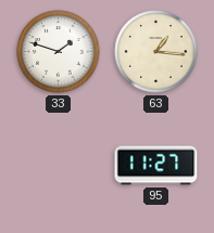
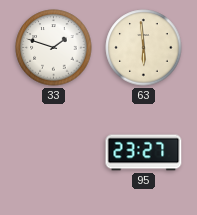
63: 1:16 -> 5:59
95: 11:27 -> 23:27
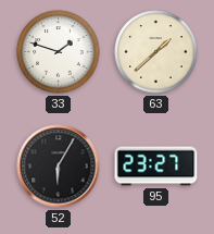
63: 5:59 -> 1:38
52: none -> 6:05
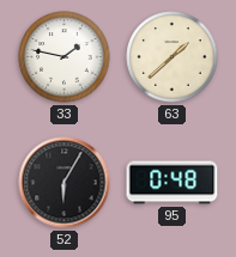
33: 1:48 -> 1:47
95: 23:27 -> 0:48
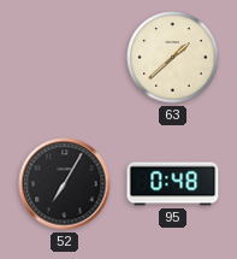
33: 1:47 -> none
52: 6:05 -> 7:05
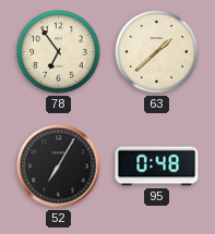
78: none -> 6:54
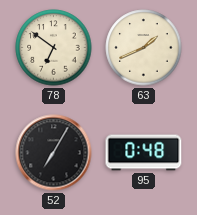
78: 6:54 -> 6:51
63: 1:38 -> 1:41
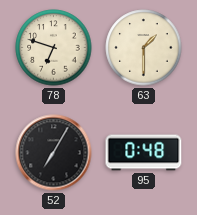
78: 6:51 -> 6:48
63: 1:41 -> 1:30
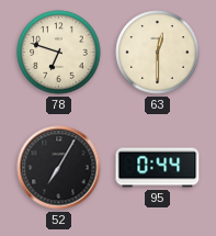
63: 1:30 -> 12:30
95: 0:48 -> 0:44
